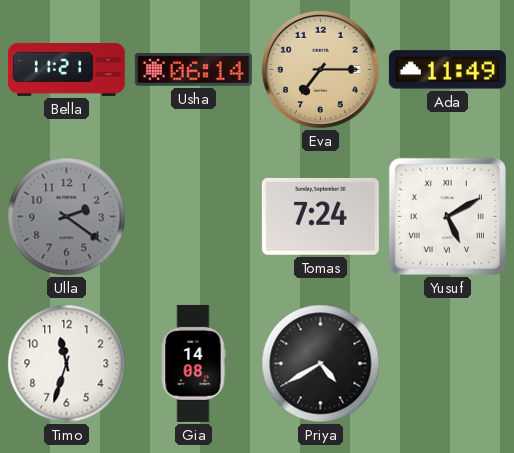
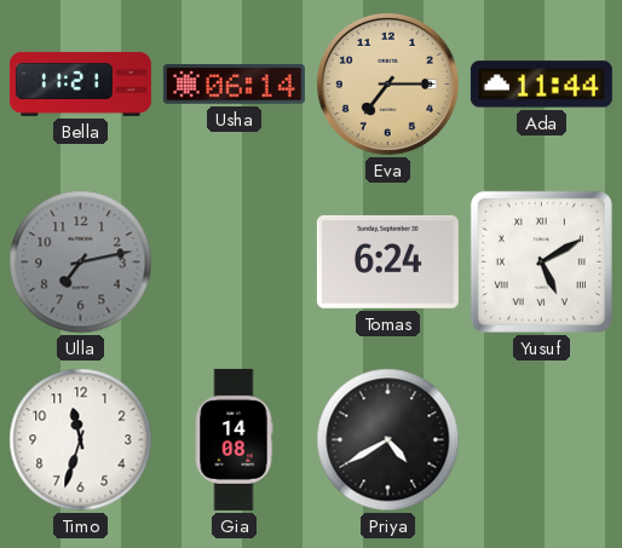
Ada: 11:49 -> 11:44
Ulla: 2:21 -> 7:13
Tomas: 7:24 -> 6:24
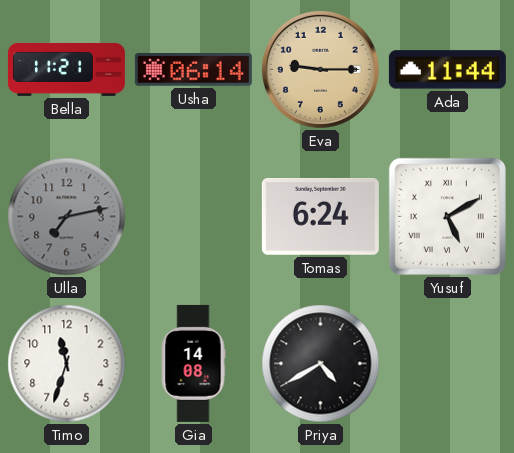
Eva: 7:15 -> 9:15
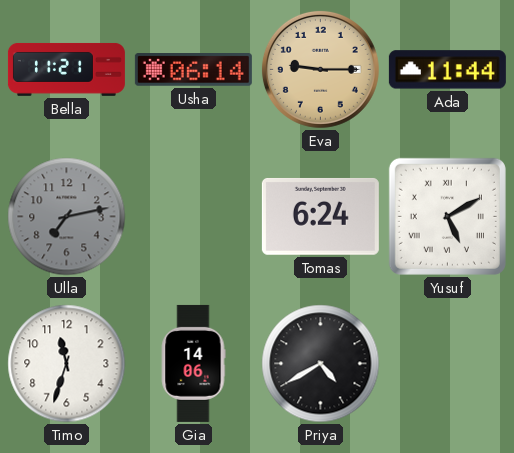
Gia: 14:08 -> 14:06
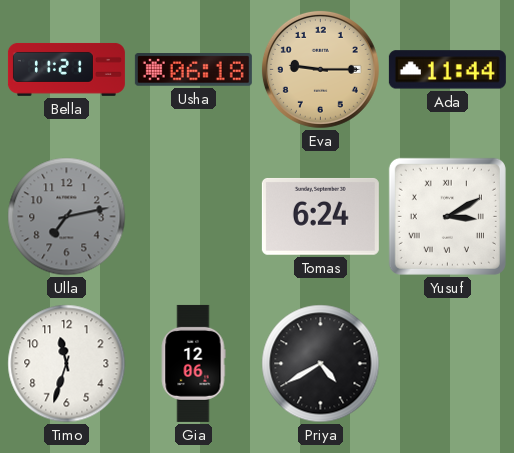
Usha: 06:14 -> 06:18
Yusuf: 5:10 -> 3:10
Gia: 14:06 -> 12:06
